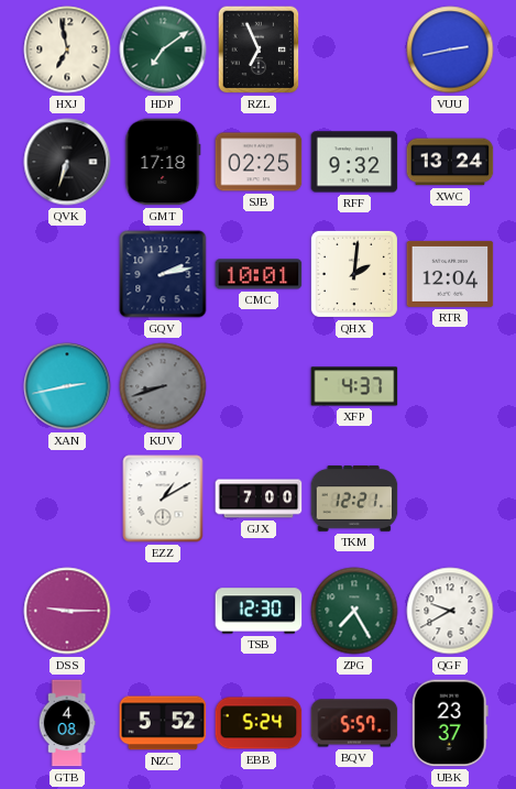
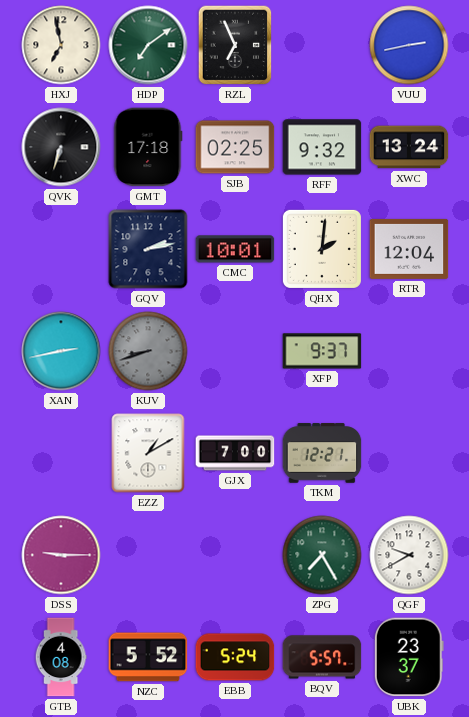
XFP: 4:37 -> 9:37
TSB: 12:30 -> none
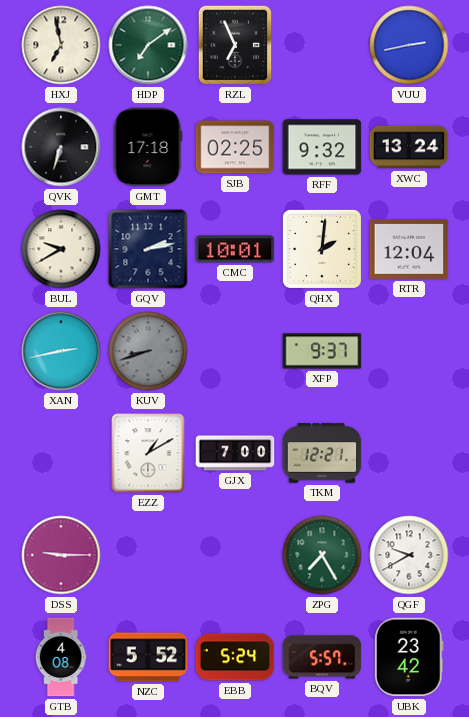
BUL: none -> 9:40
UBK: 23:37 -> 23:42
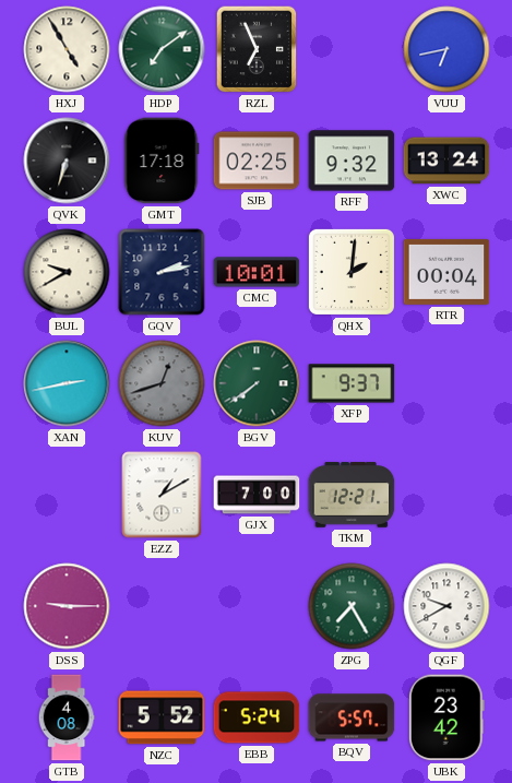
HXJ: 6:58 -> 4:55
VUU: 2:43 -> 6:43
RTR: 12:04 -> 00:04
KUV: 8:42 -> 12:42
BGV: none -> 7:39
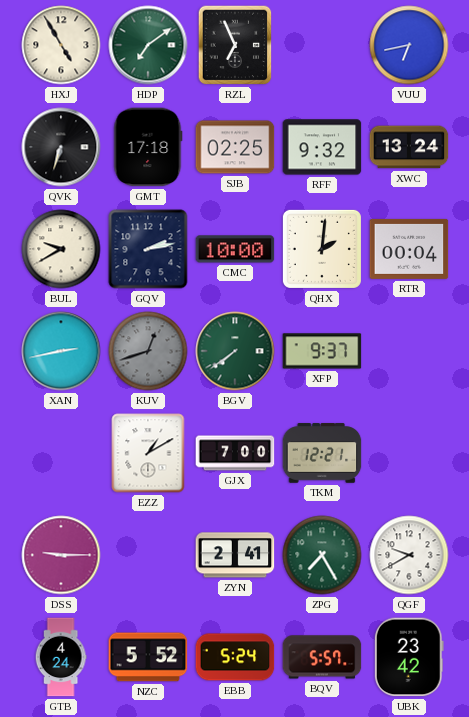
CMC: 10:01 -> 10:00
ZYN: none -> 2:41
GTB: 4:08 -> 4:24
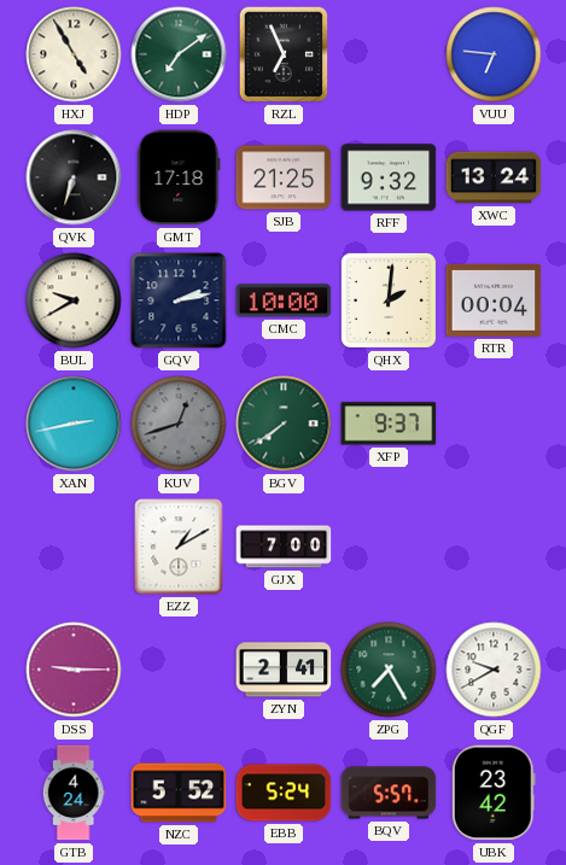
VUU: 6:43 -> 6:46
SJB: 02:25 -> 21:25
TKM: 12:21 -> none
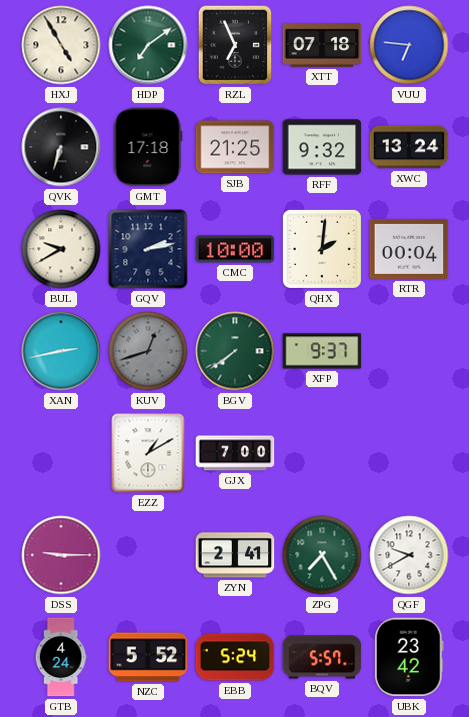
XTT: none -> 07:18
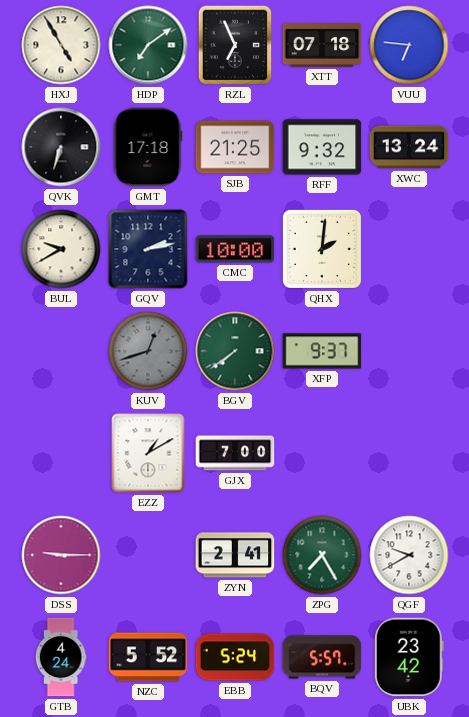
RTR: 00:04 -> none
XAN: 2:43 -> none
